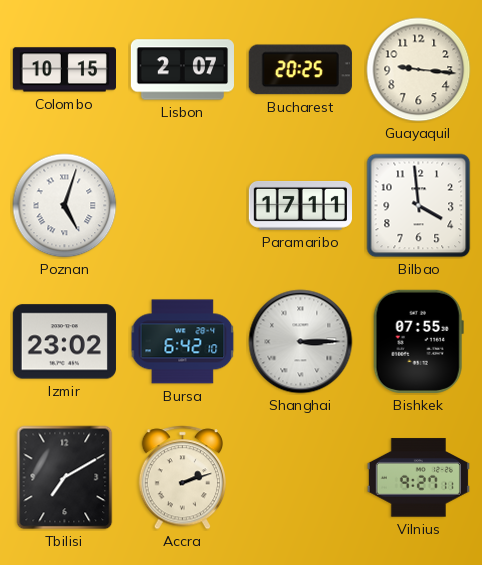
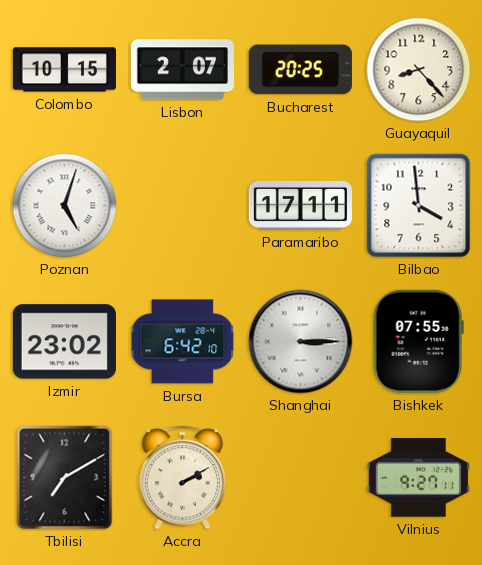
Guayaquil: 9:16 -> 8:23
Accra: 2:12 -> 2:10
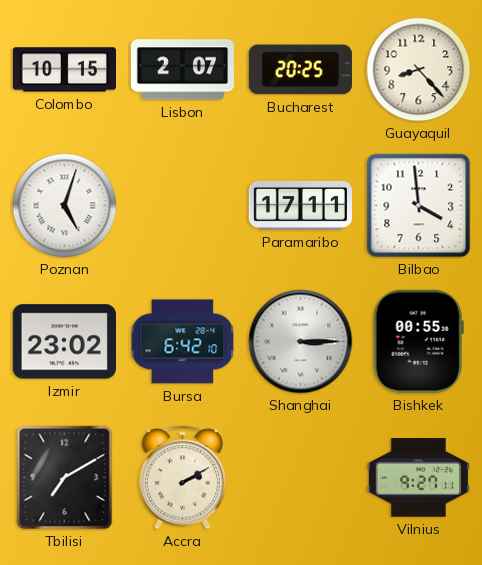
Bishkek: 07:55 -> 00:55
